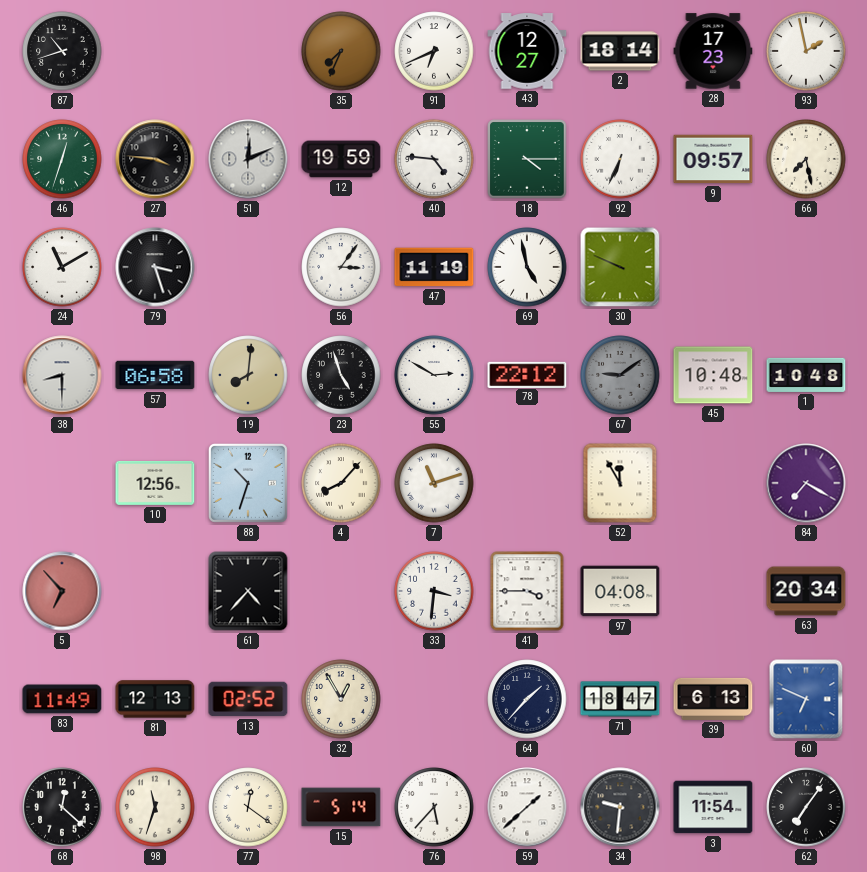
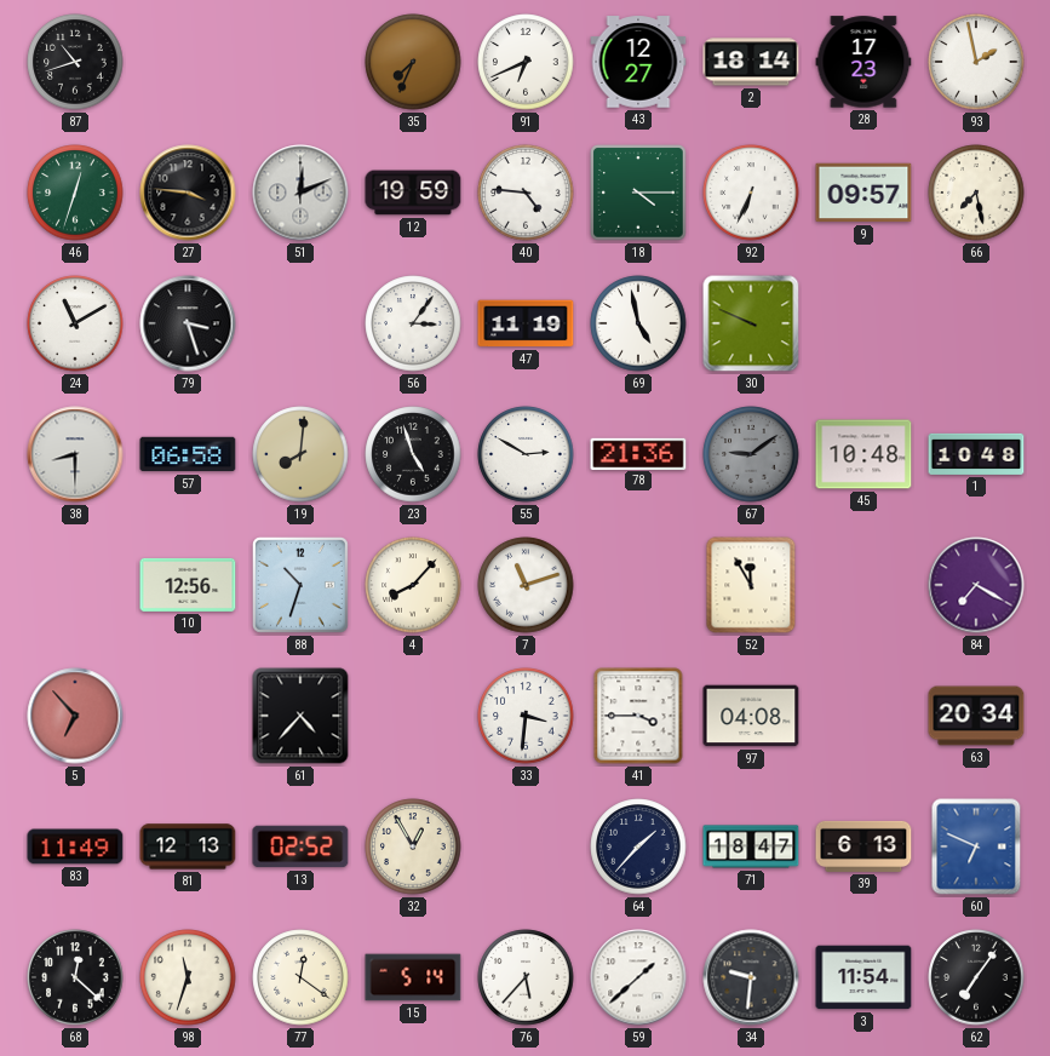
78: 22:12 -> 21:36
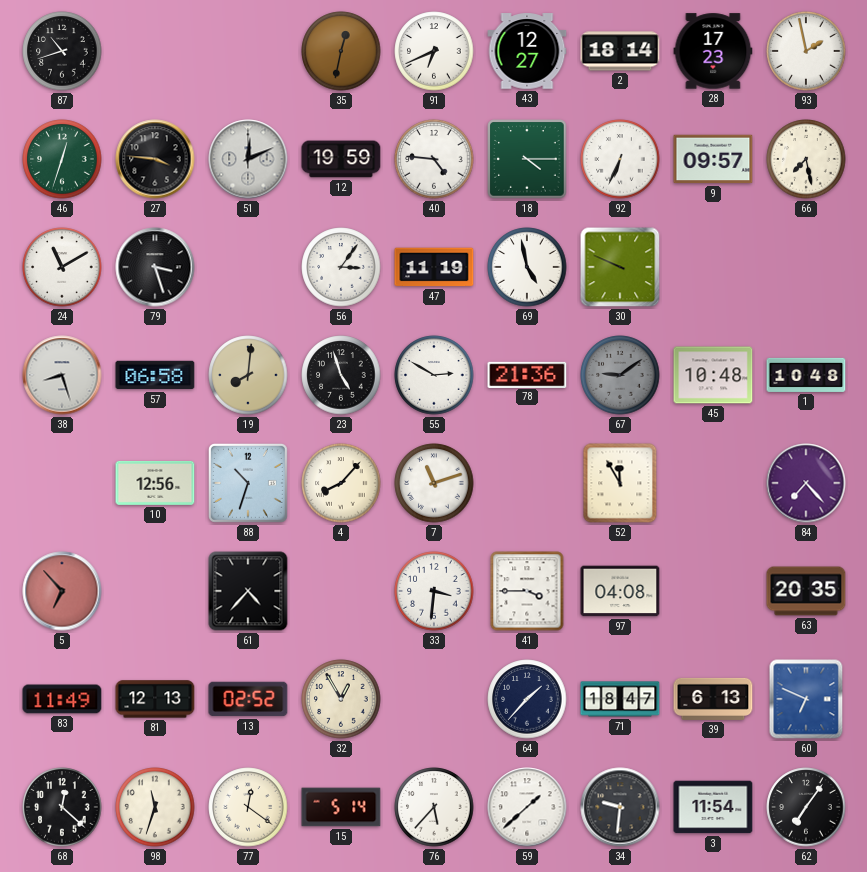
35: 7:34 -> 12:32
38: 8:30 -> 8:27
84: 7:20 -> 7:23
63: 20:34 -> 20:35
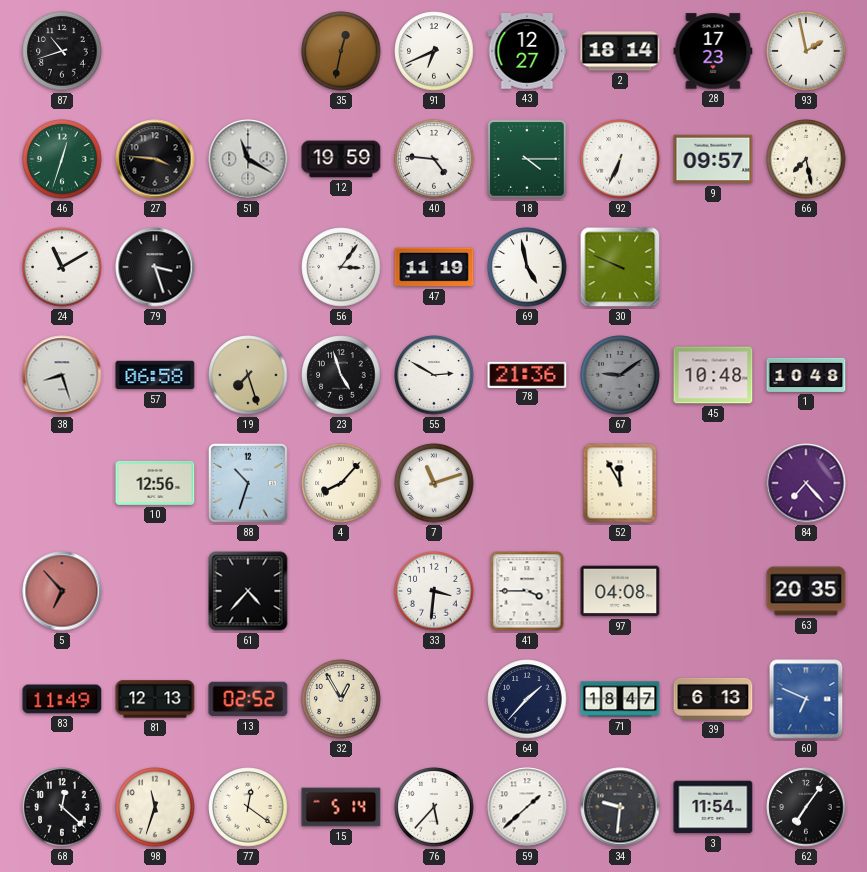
51: 12:11 -> 11:20
19: 8:01 -> 7:27
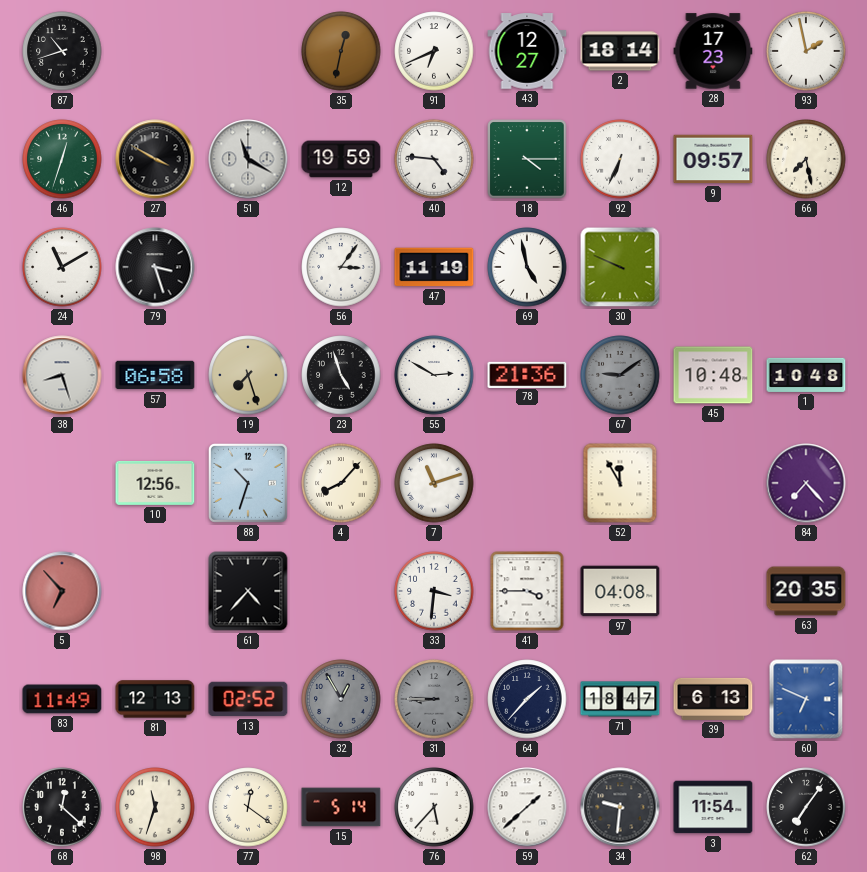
27: 3:46 -> 3:50
32 dial: cream -> grey
31: none -> 8:45
